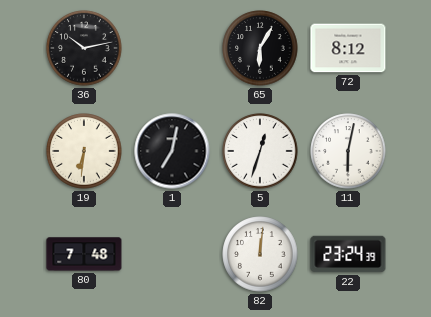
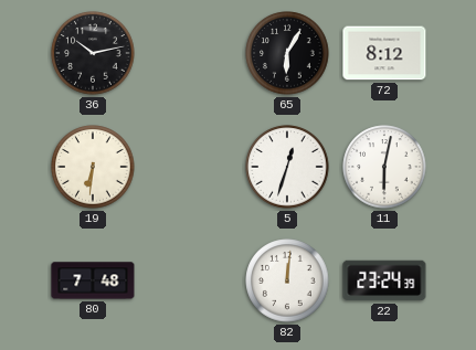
1: 7:02 -> none
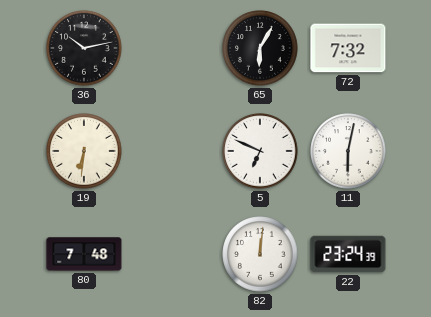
72: 8:12 -> 7:32
5: 12:33 -> 6:49
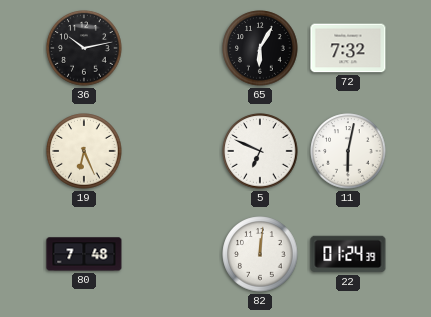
19: 6:31 -> 6:26
22: 23:24 -> 01:24
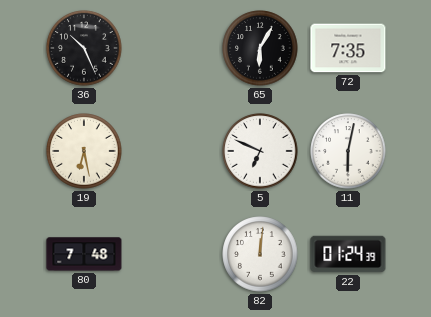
36: 10:13 -> 10:26
72: 7:32 -> 7:35
19: 6:26 -> 6:28
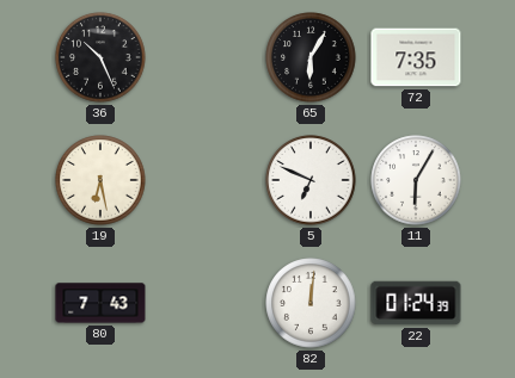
11: 6:02 -> 6:05
80: 7:48 -> 7:43
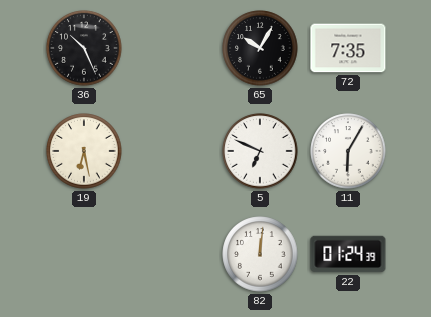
65: 6:05 -> 10:05
80: 7:43 -> none
